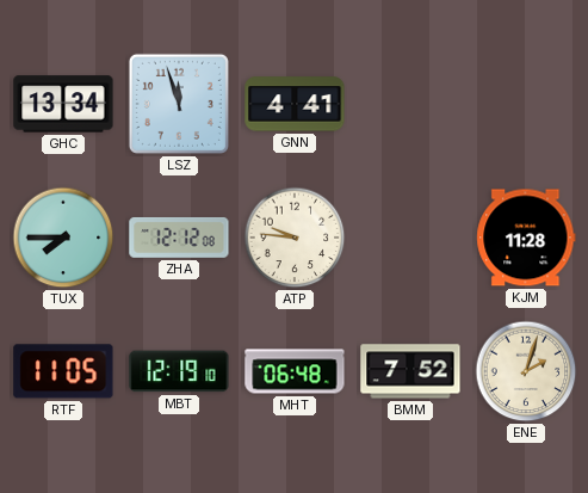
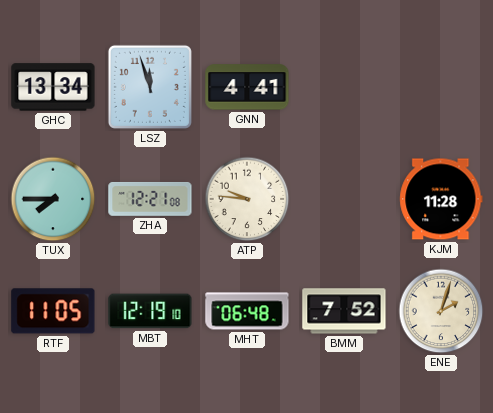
ZHA: 12:12 -> 12:21
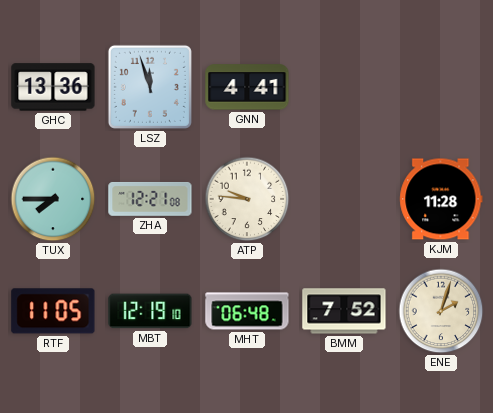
GHC: 13:34 -> 13:36
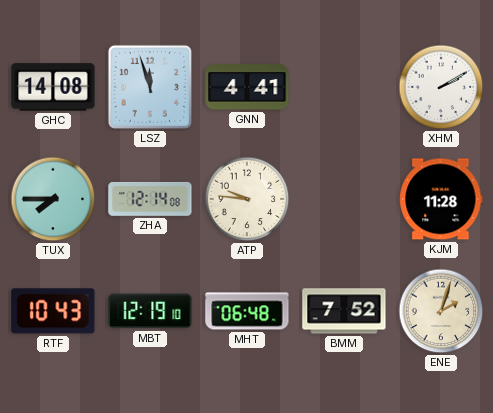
GHC: 13:36 -> 14:08
XHM: none -> 2:10
ZHA: 12:21 -> 12:14
RTF: 11:05 -> 10:43
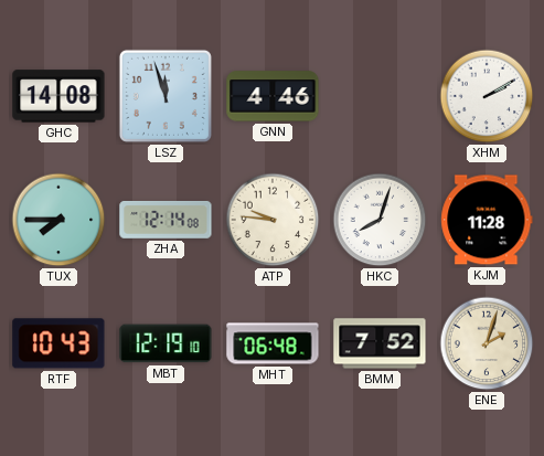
GNN: 4:41 -> 4:46
HKC: none -> 8:03
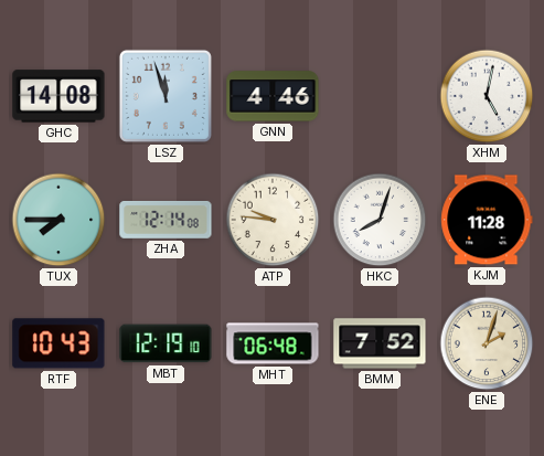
XHM: 2:10 -> 5:02
